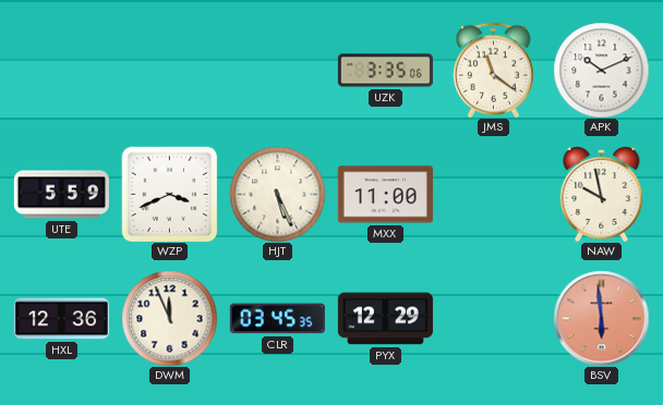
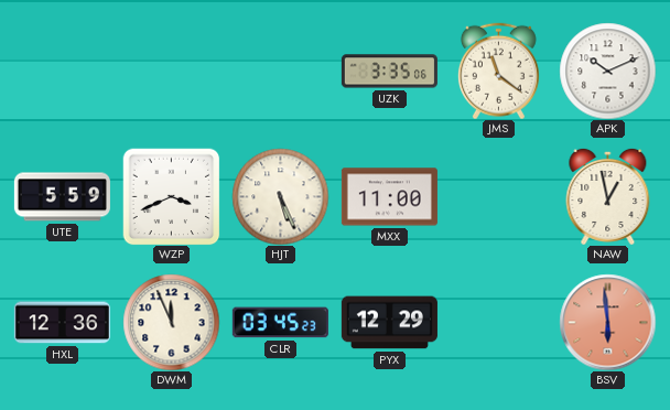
NAW: 9:58 -> 12:58
CLR: 03:45:35 -> 03:45:23
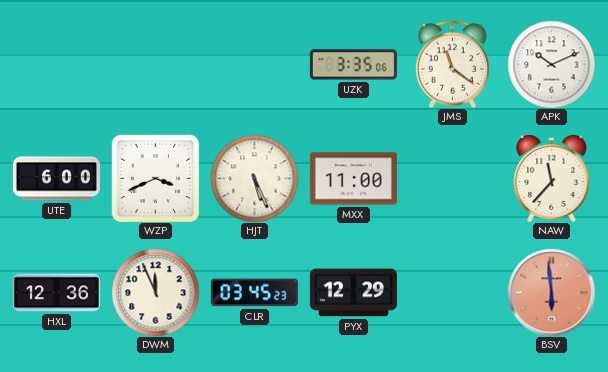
UTE: 5:59 -> 6:00
NAW: 12:58 -> 11:37
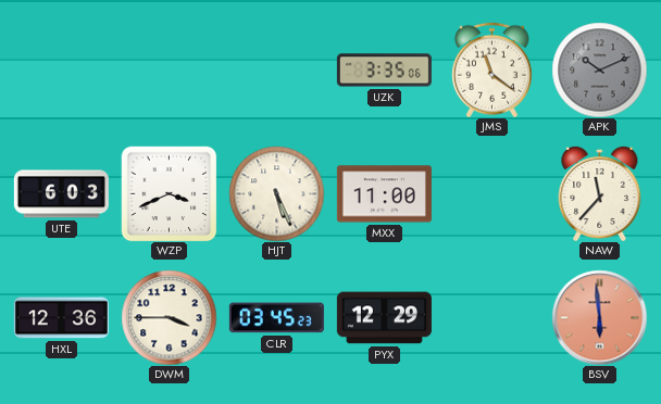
APK dial: white -> grey
UTE: 6:00 -> 6:03
DWM: 11:56 -> 3:45
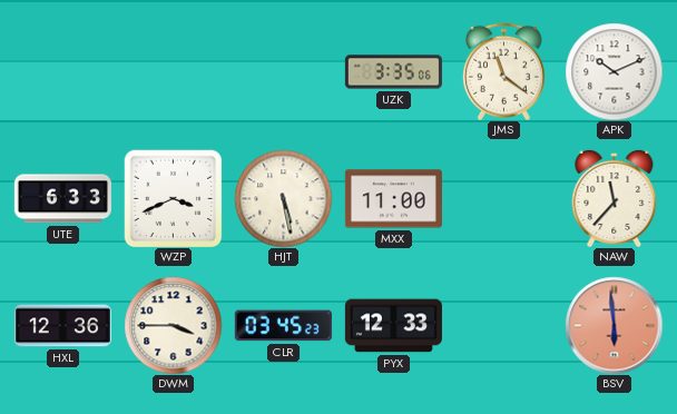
APK dial: grey -> white
UTE: 6:03 -> 6:33
HJT: 5:26 -> 5:28
PYX: 12:29 -> 12:33
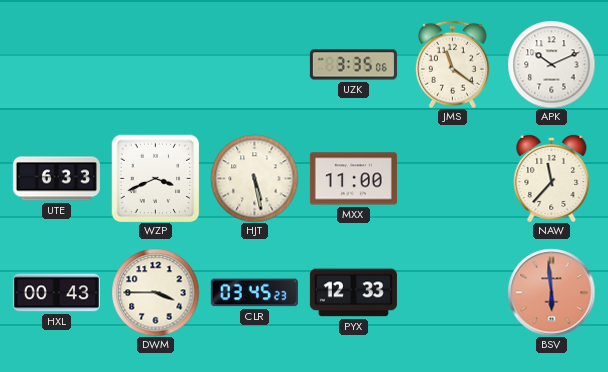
HXL: 12:36 -> 00:43
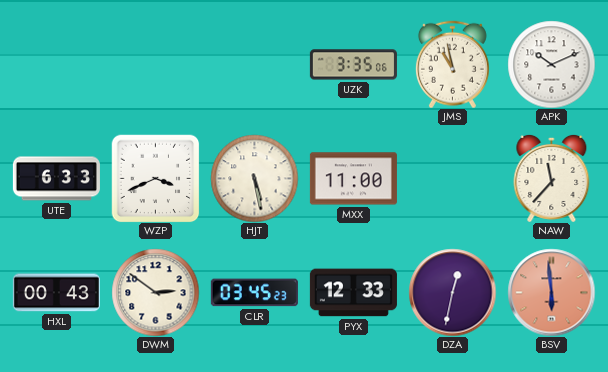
JMS: 11:21 -> 10:58
DWM: 3:45 -> 2:51
DZA: none -> 12:32
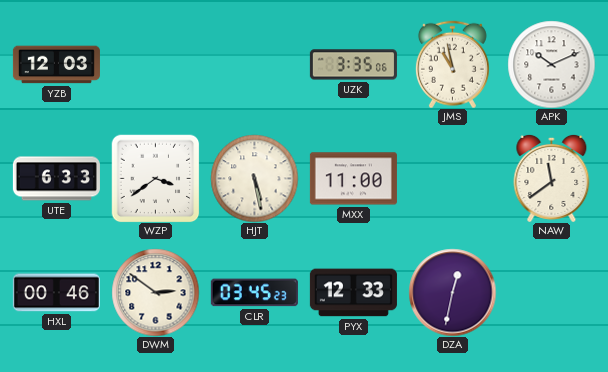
YZB: none -> 12:03
WZP: 3:41 -> 3:39
NAW: 11:37 -> 11:39
HXL: 00:43 -> 00:46
BSV: 5:59 -> none
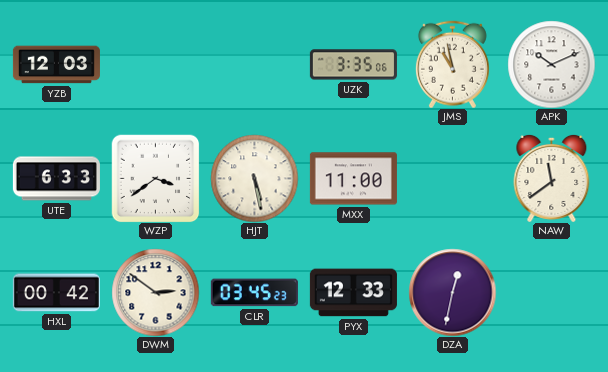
HXL: 00:46 -> 00:42
